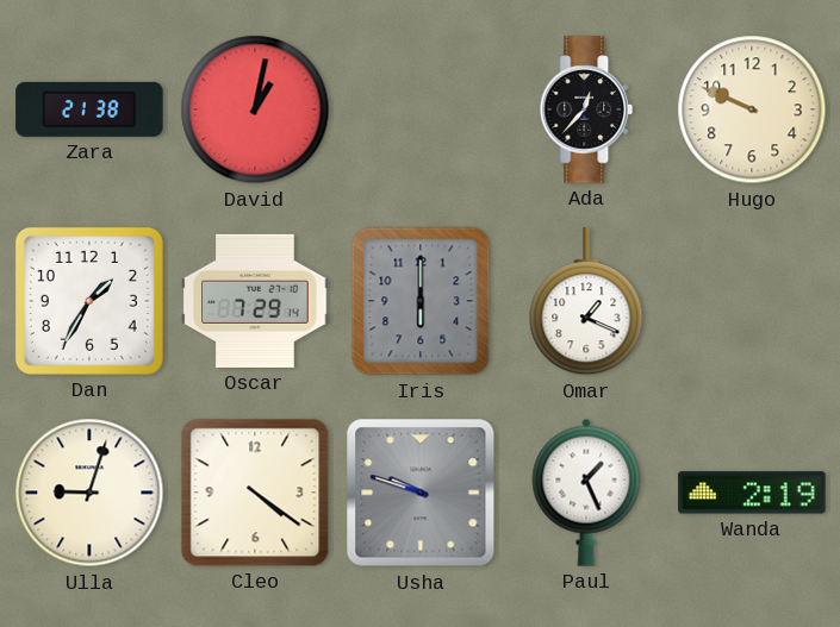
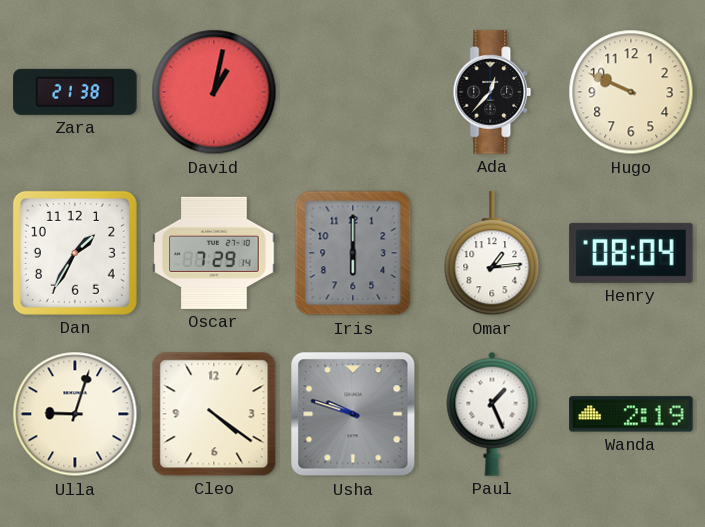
Omar: 1:19 -> 1:14
Henry: none -> 08:04
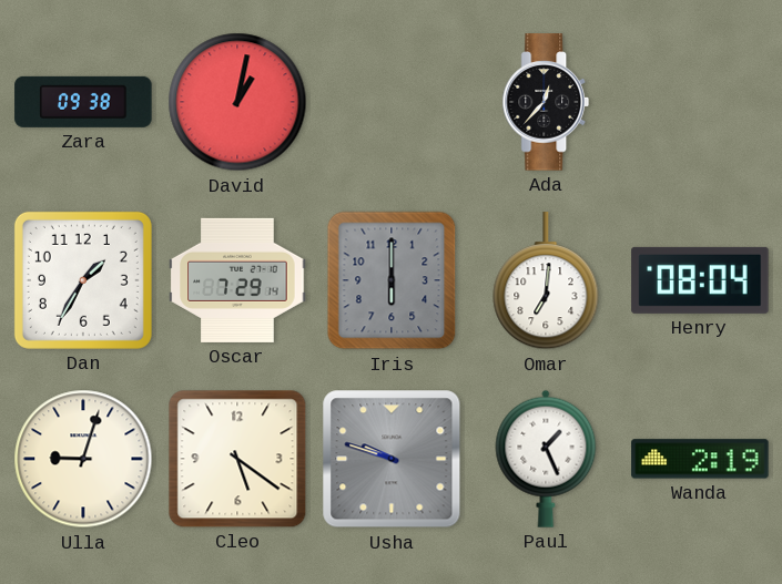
Zara: 21:38 -> 09:38
Hugo: 9:49 -> none
Omar: 1:14 -> 7:01
Cleo: 4:21 -> 5:21
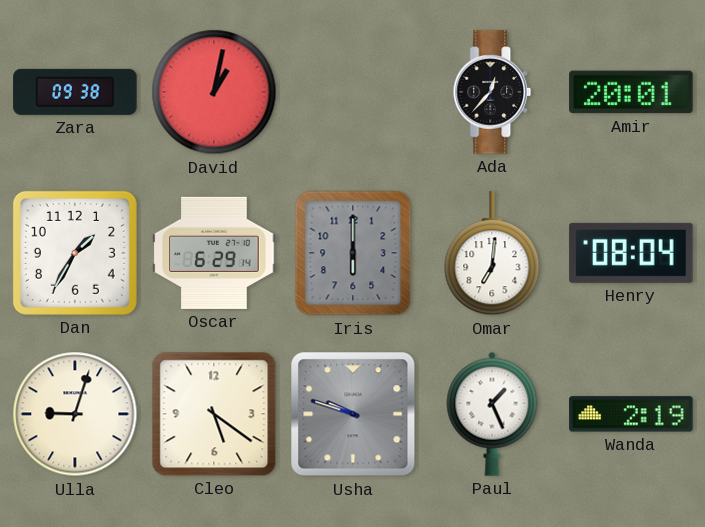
Amir: none -> 20:01
Oscar: 7:29 -> 6:29
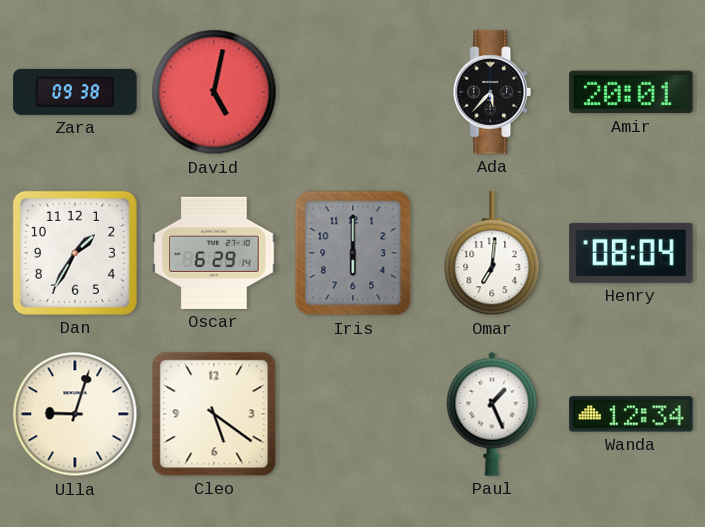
David: 1:02 -> 5:02
Ada: 12:37 -> 5:37
Usha: 9:48 -> none
Wanda: 2:19 -> 12:34
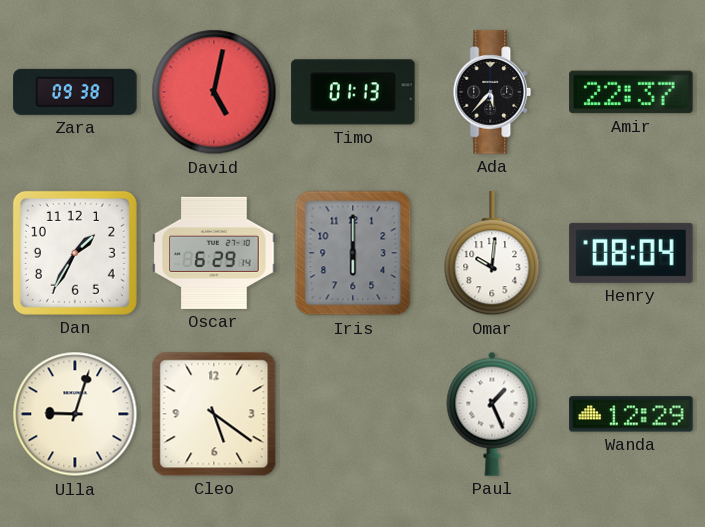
Timo: none -> 01:13
Amir: 20:01 -> 22:37
Omar: 7:01 -> 10:01
Wanda: 12:34 -> 12:29
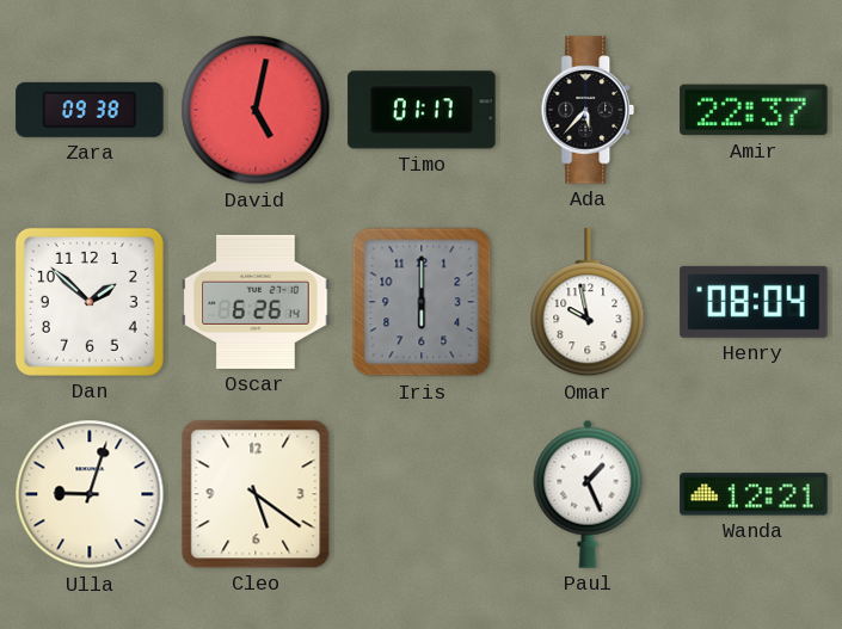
Timo: 01:13 -> 01:17
Dan: 1:35 -> 1:52
Oscar: 6:29 -> 6:26
Omar: 10:01 -> 9:58
Wanda: 12:29 -> 12:21
